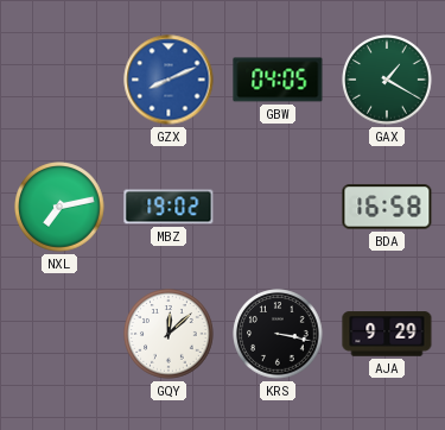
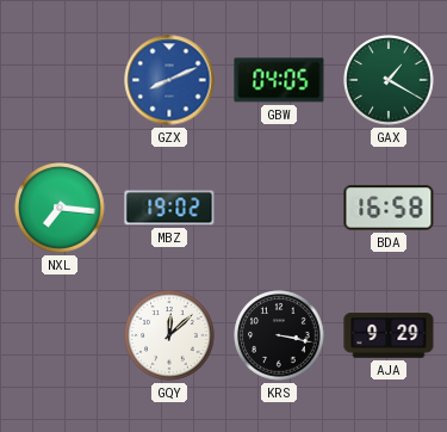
NXL: 7:13 -> 7:16
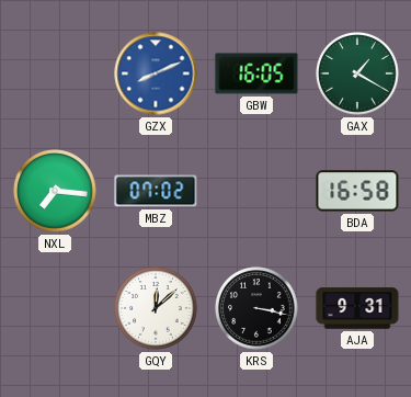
GBW: 04:05 -> 16:05
MBZ: 19:02 -> 07:02
AJA: 9:29 -> 9:31
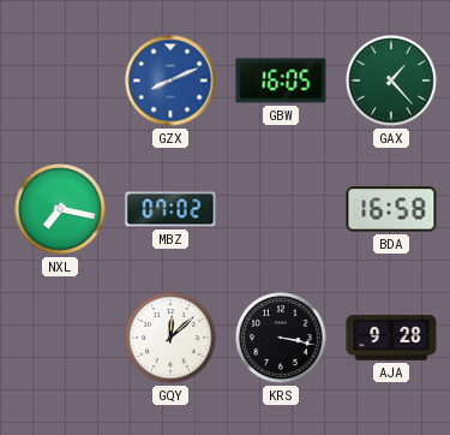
GAX: 1:20 -> 1:23
NXL: 7:16 -> 7:17
AJA: 9:31 -> 9:28
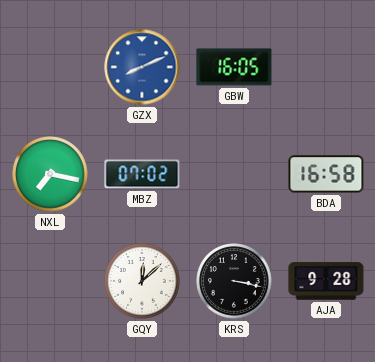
GAX: 1:23 -> none
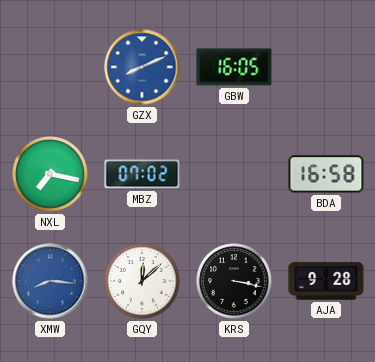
XMW: none -> 8:16
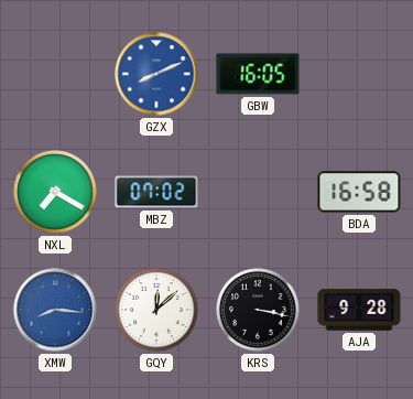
NXL: 7:17 -> 7:20
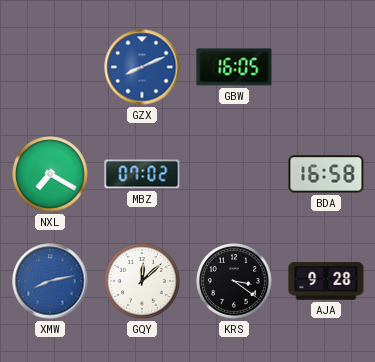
XMW: 8:16 -> 8:13
KRS: 3:17 -> 3:21
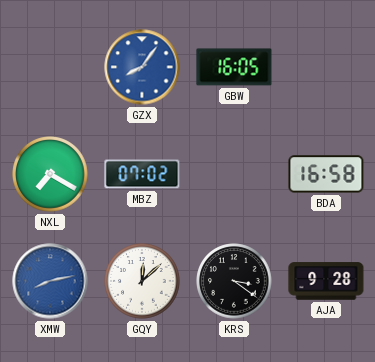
GZX: 8:11 -> 8:06
